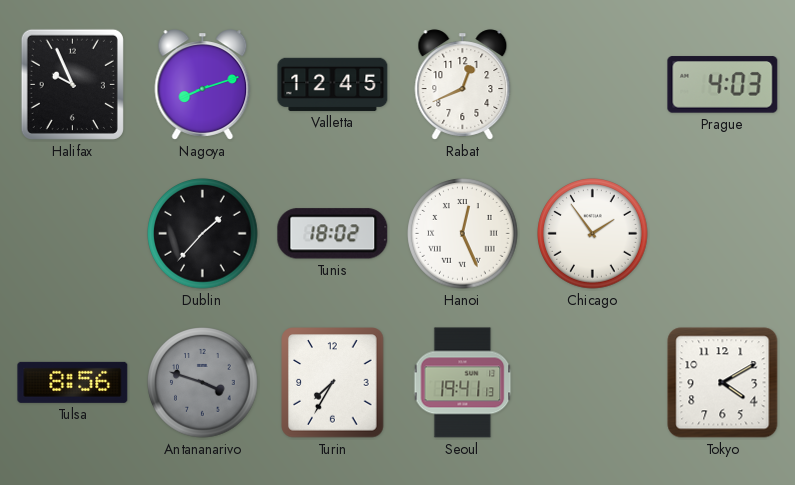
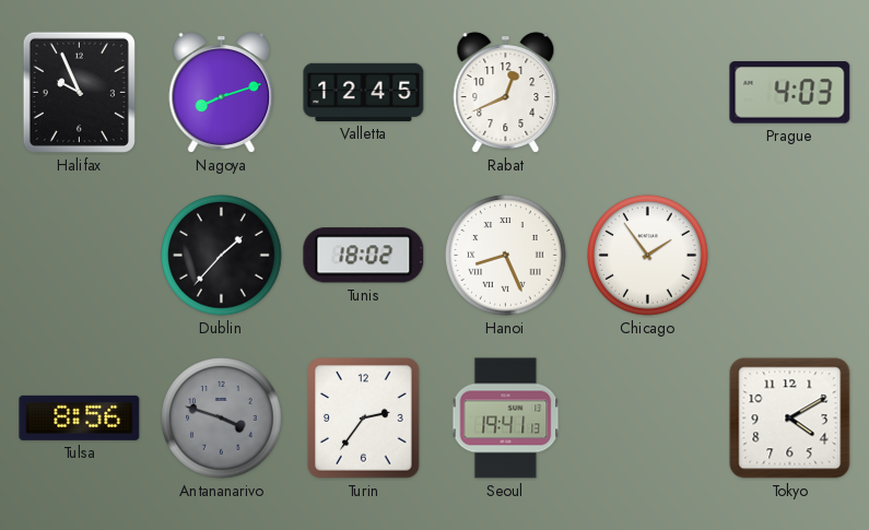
Hanoi: 12:26 -> 8:26
Turin: 7:35 -> 2:36
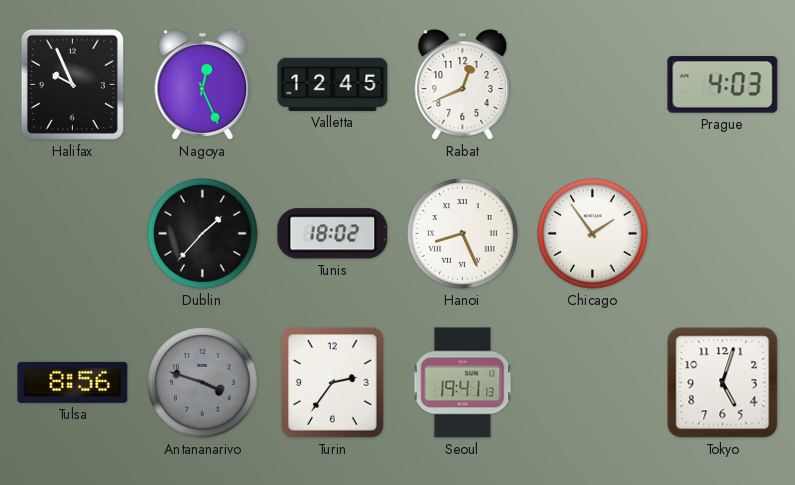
Nagoya: 8:12 -> 12:26
Tokyo: 4:10 -> 5:03
